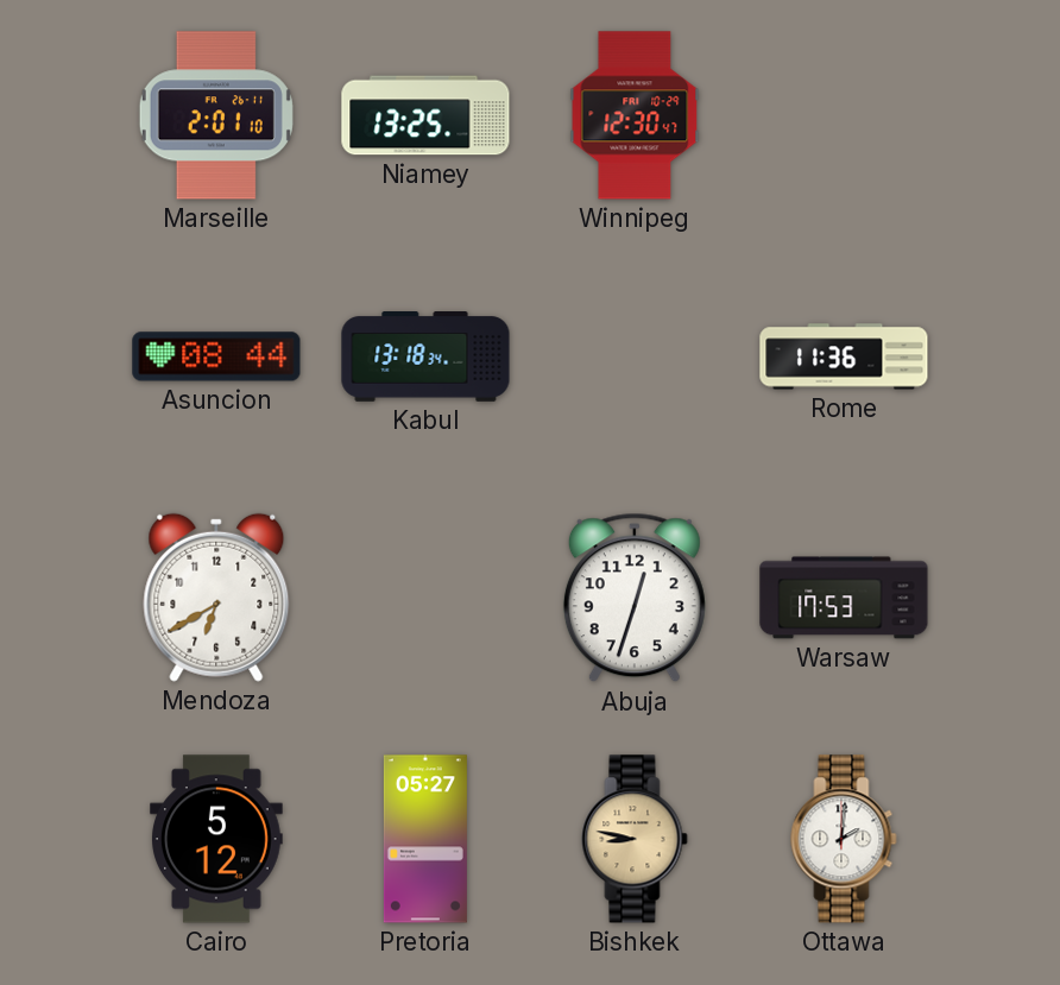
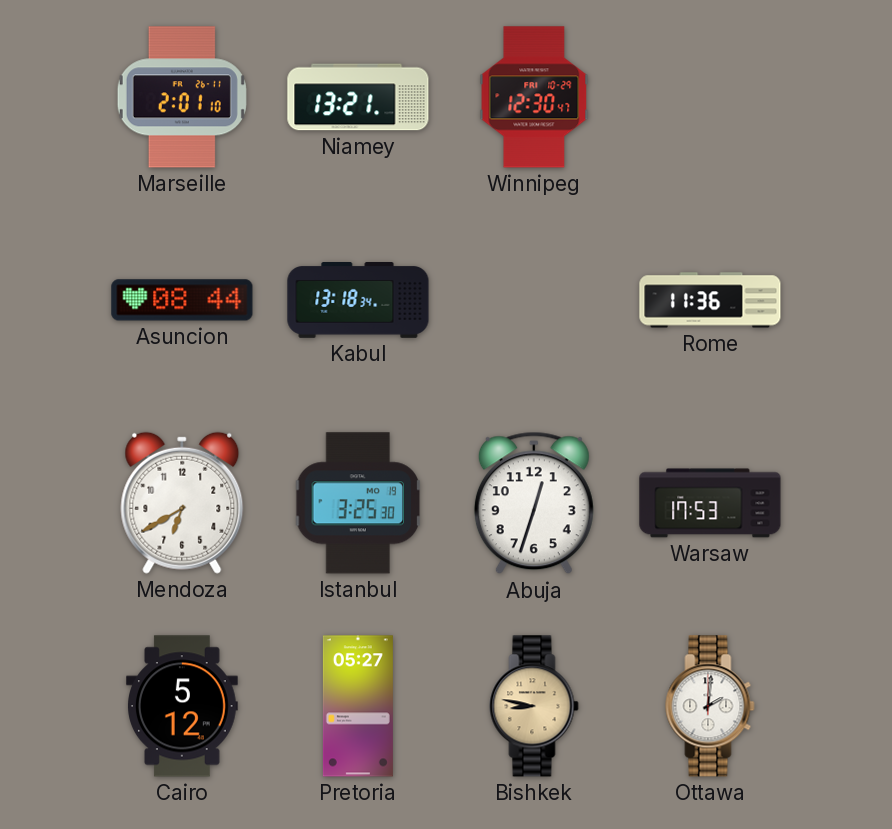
Niamey: 13:25 -> 13:21
Istanbul: none -> 3:25
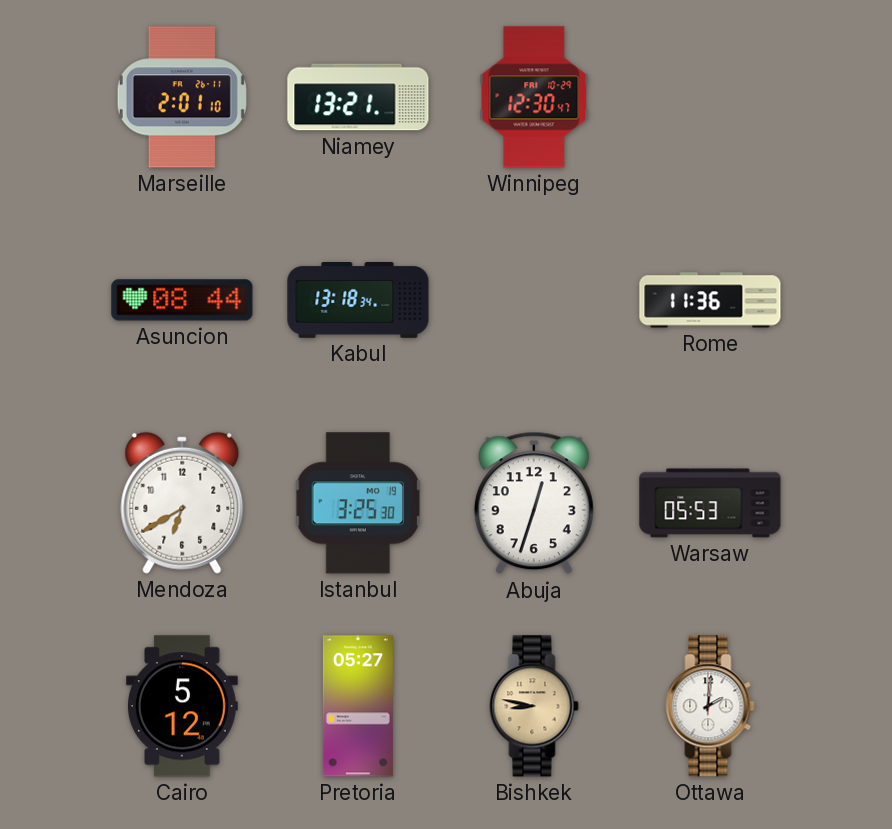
Warsaw: 17:53 -> 05:53
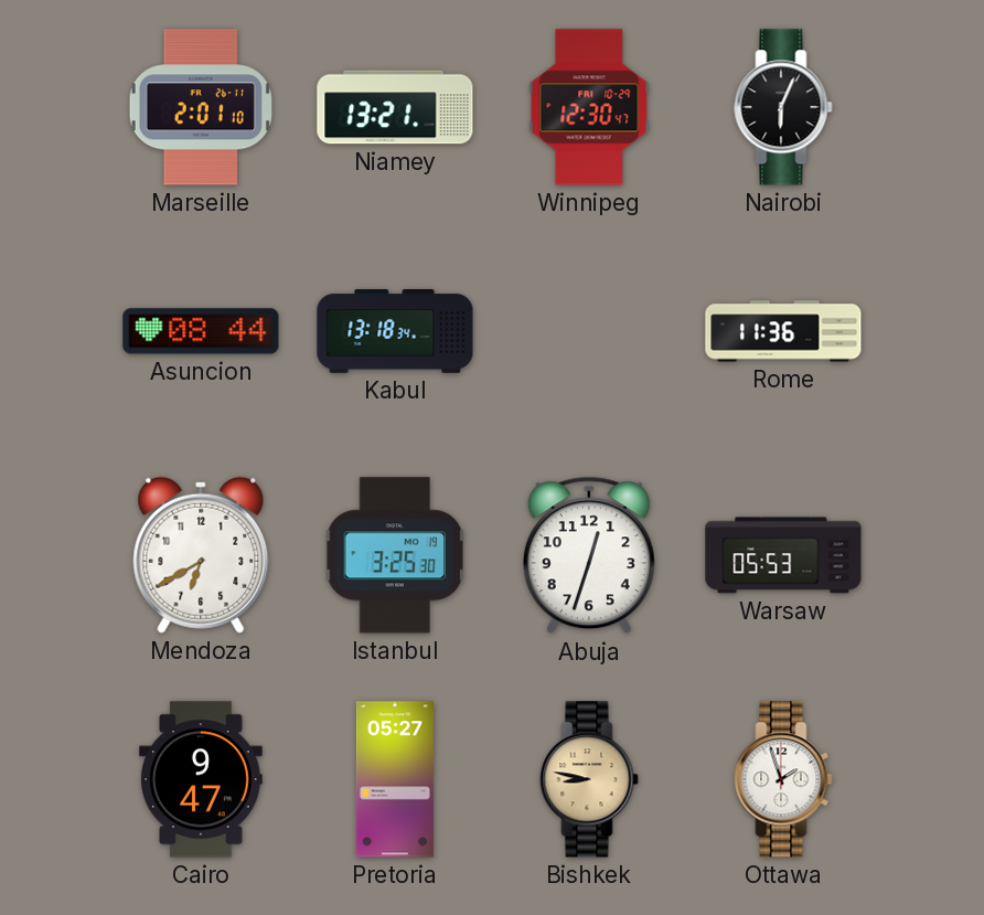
Nairobi: none -> 6:04
Cairo: 5:12 -> 9:47
Ottawa: 2:01 -> 1:57
